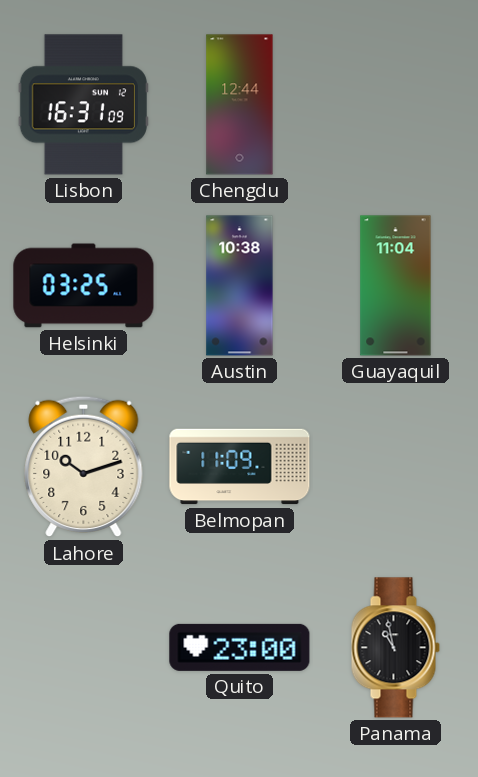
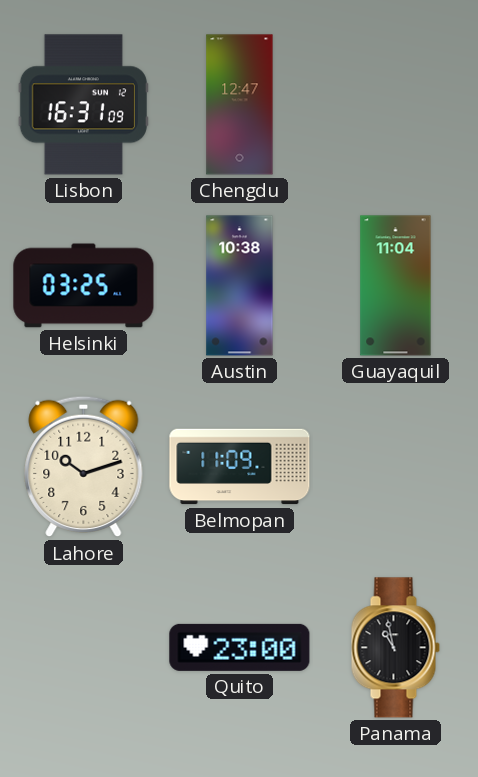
Chengdu: 12:44 -> 12:47
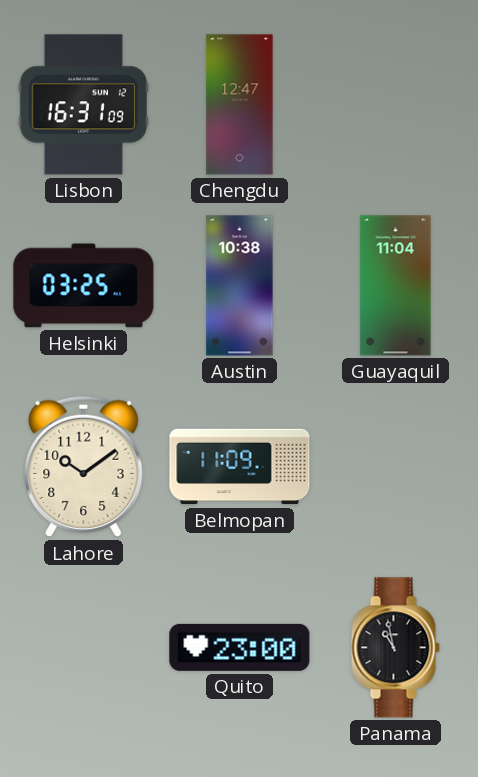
Lahore: 10:12 -> 10:09
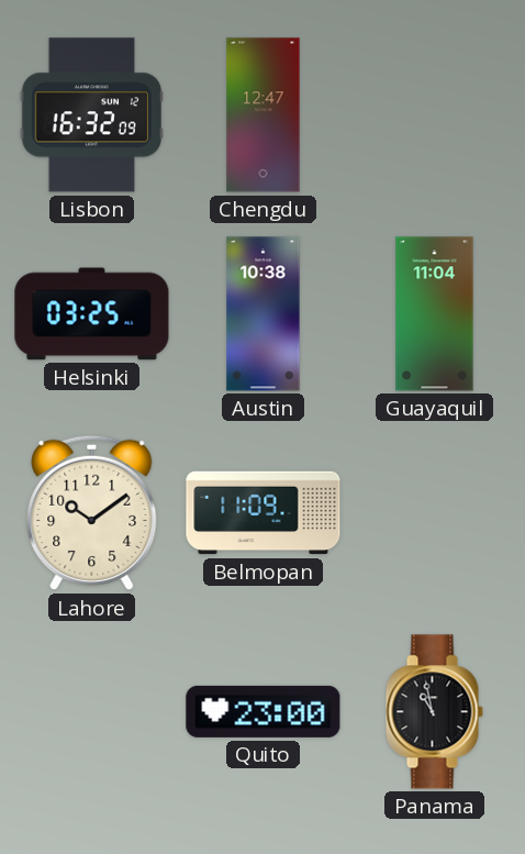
Lisbon: 16:31 -> 16:32
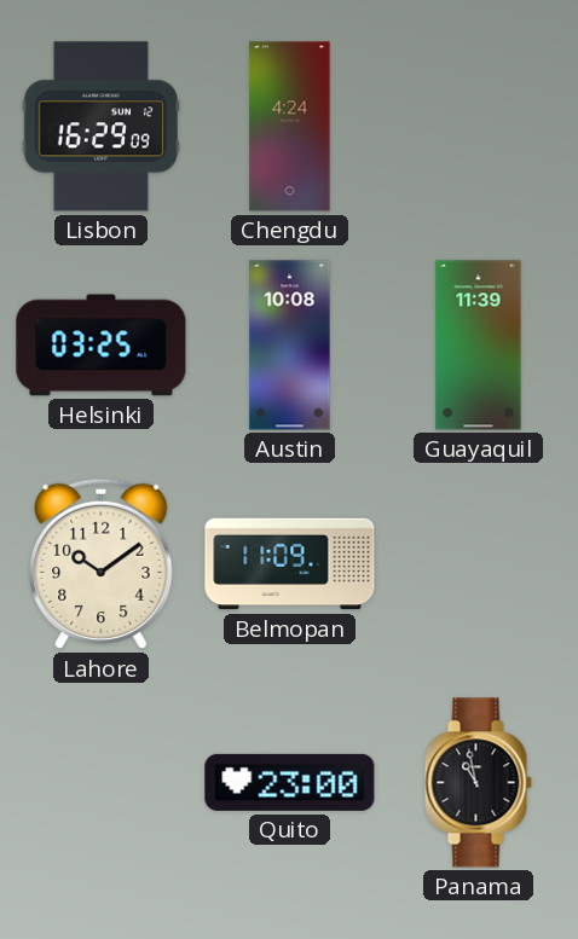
Lisbon: 16:32 -> 16:29
Chengdu: 12:47 -> 4:24
Austin: 10:38 -> 10:08
Guayaquil: 11:04 -> 11:39
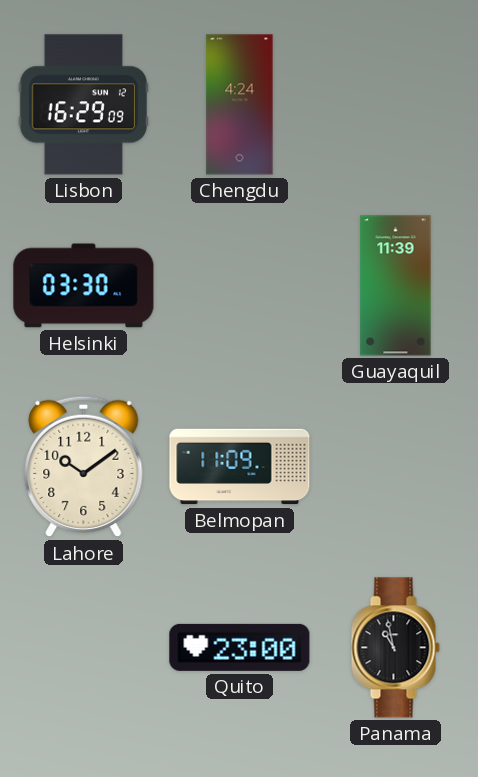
Helsinki: 03:25 -> 03:30
Austin: 10:08 -> none
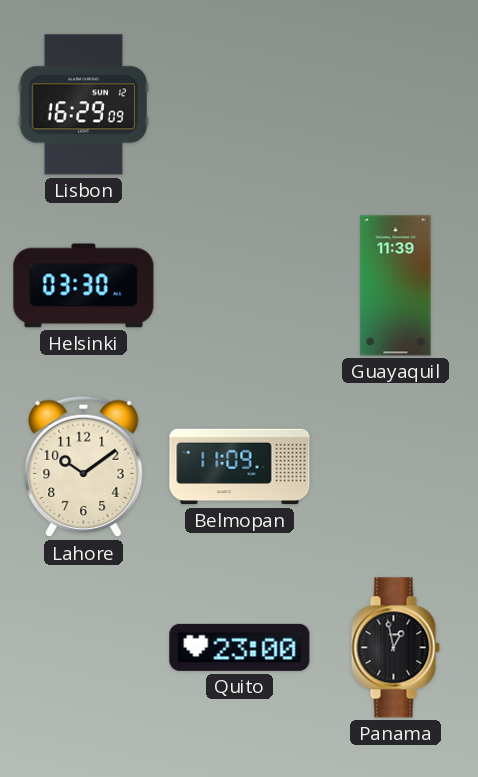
Chengdu: 4:24 -> none
Panama: 10:58 -> 12:58
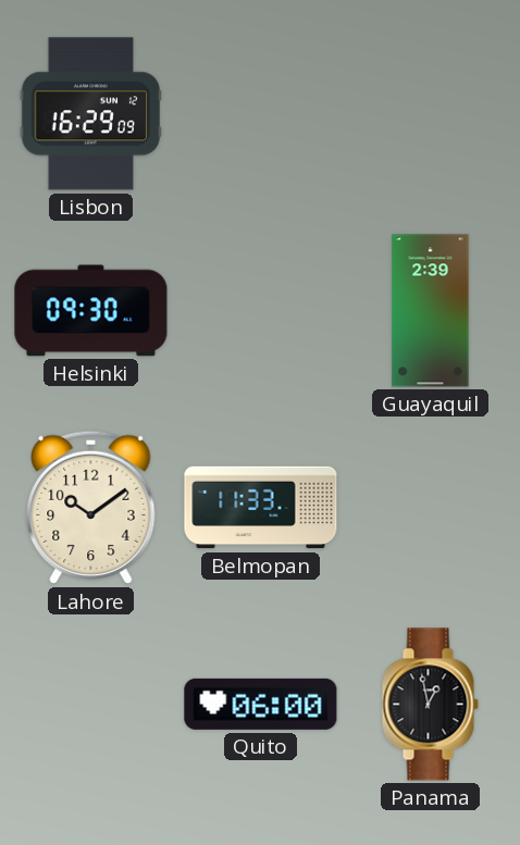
Helsinki: 03:30 -> 09:30
Guayaquil: 11:39 -> 2:39
Belmopan: 11:09 -> 11:33
Quito: 23:00 -> 06:00
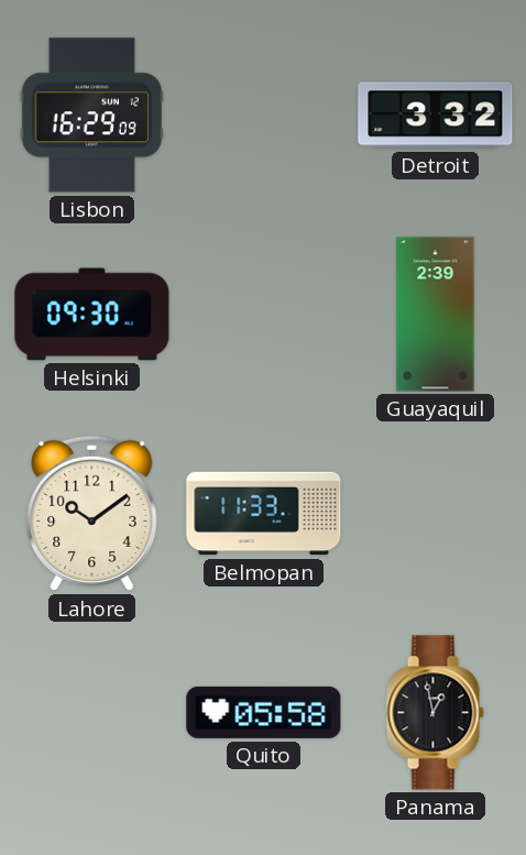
Detroit: none -> 3:32
Quito: 06:00 -> 05:58
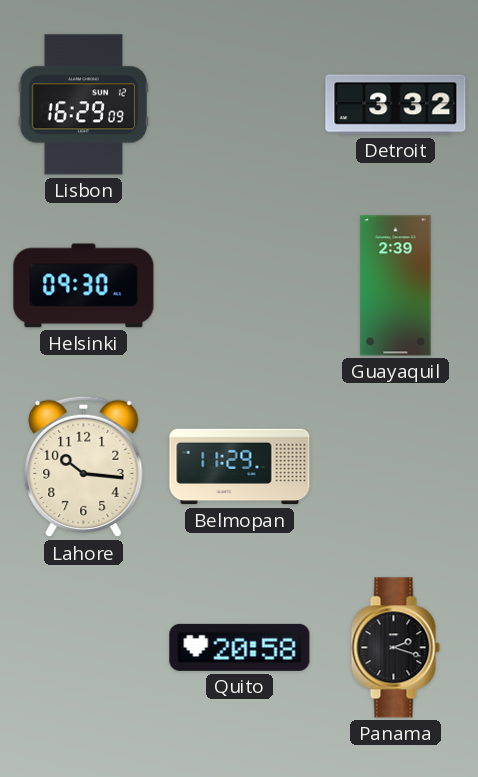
Lahore: 10:09 -> 10:16
Belmopan: 11:33 -> 11:29
Quito: 05:58 -> 20:58
Panama: 12:58 -> 2:18
